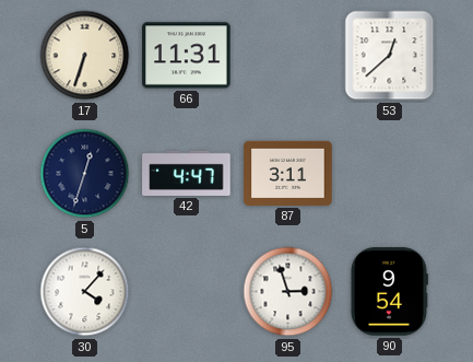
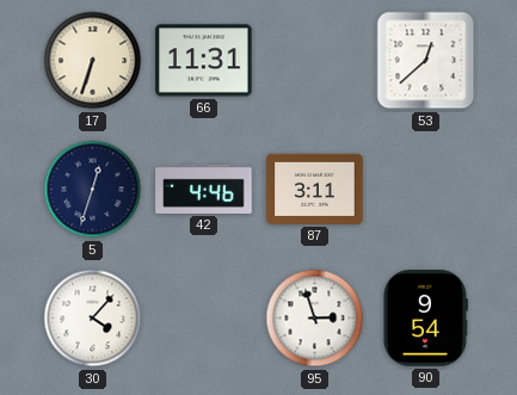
42: 4:47 -> 4:46
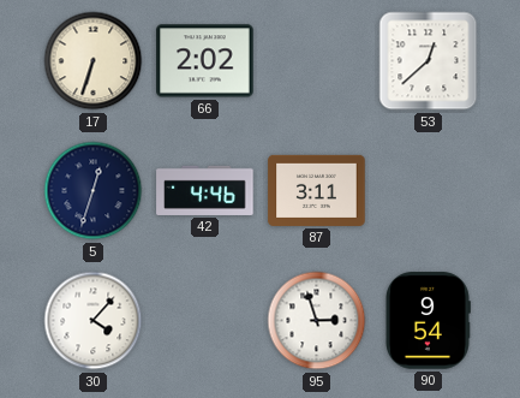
66: 11:31 -> 2:02
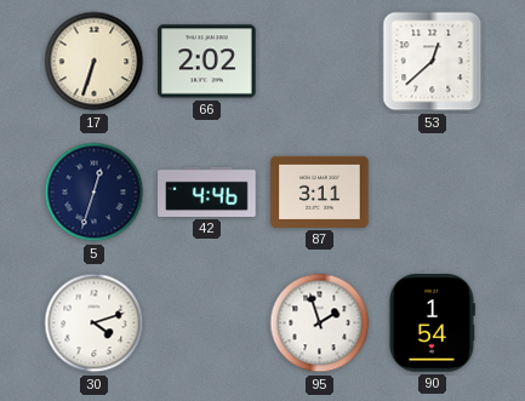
30: 4:07 -> 4:12
95: 2:57 -> 1:57
90: 9:54 -> 1:54
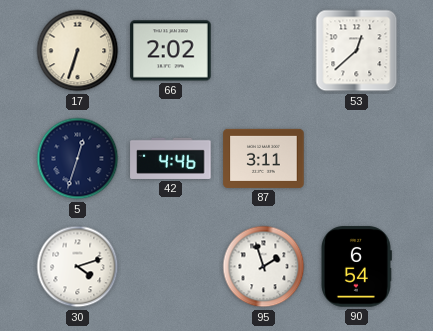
90: 1:54 -> 6:54
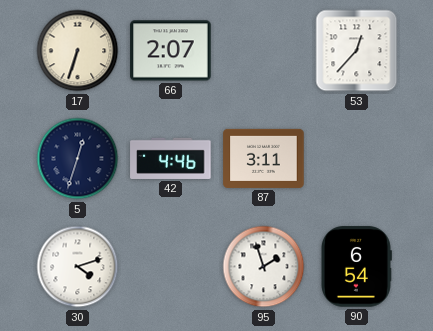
66: 2:02 -> 2:07
53: 12:38 -> 12:37
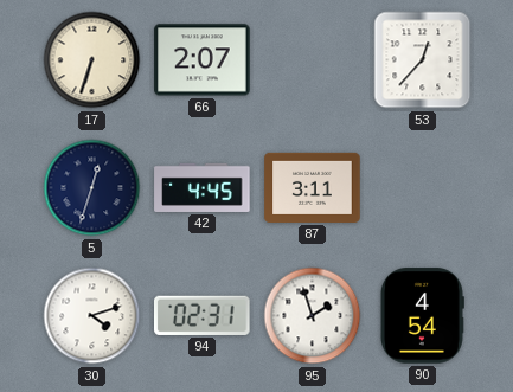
42: 4:46 -> 4:45
94: none -> 02:31
90: 6:54 -> 4:54
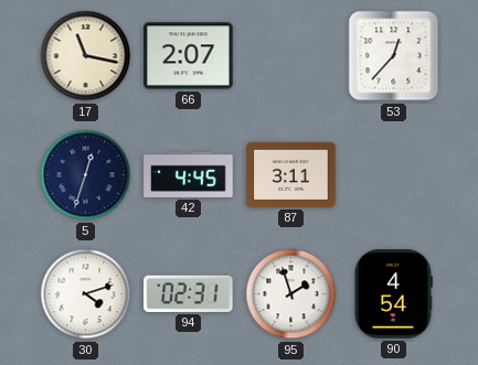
17: 6:33 -> 11:17
